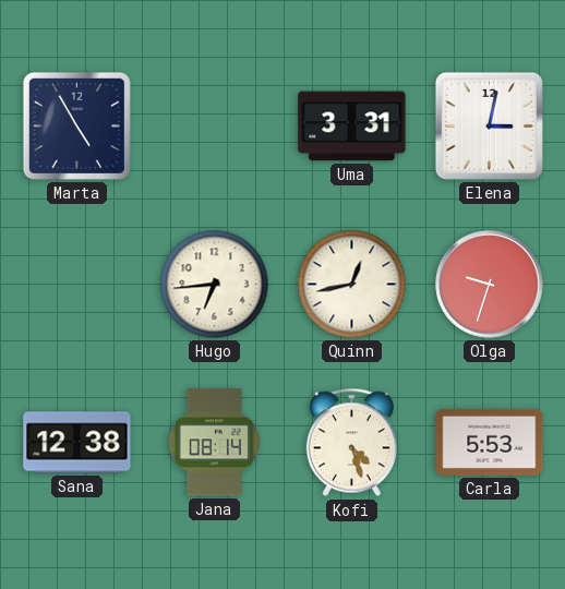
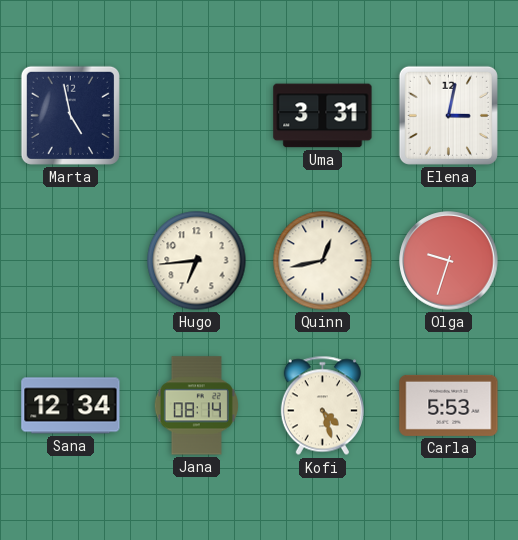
Marta: 4:55 -> 4:58
Sana: 12:38 -> 12:34
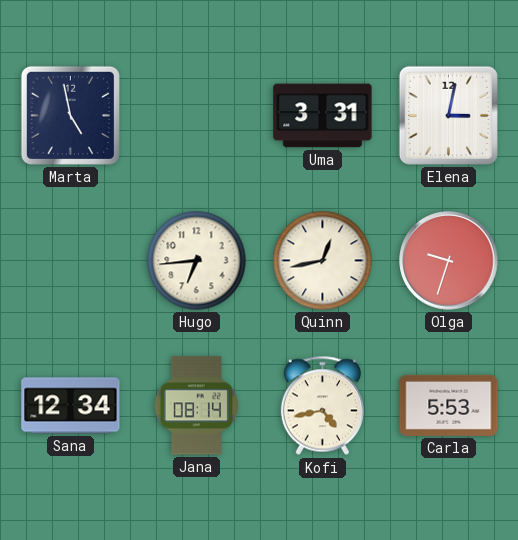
Kofi: 4:27 -> 4:43
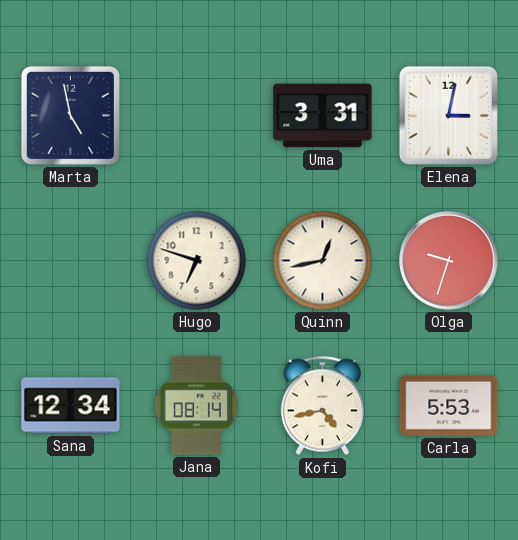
Hugo: 6:44 -> 6:48
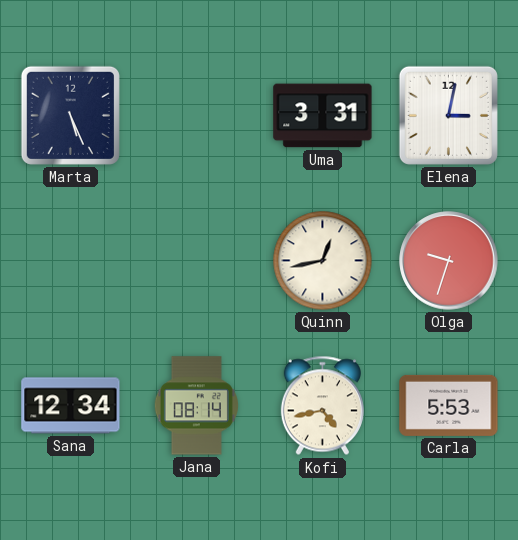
Marta: 4:58 -> 5:26
Hugo: 6:48 -> none
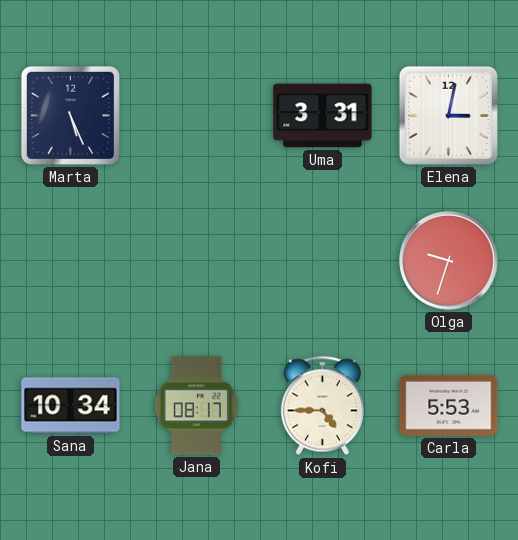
Quinn: 12:43 -> none
Sana: 12:34 -> 10:34
Jana: 08:14 -> 08:17
Kofi: 4:43 -> 4:45
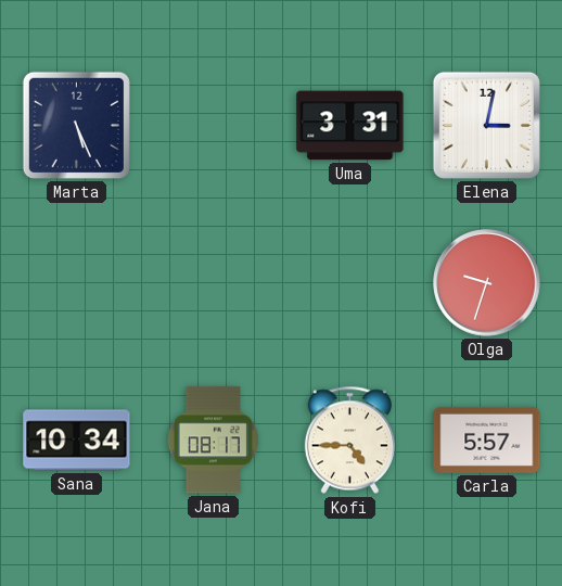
Carla: 5:53 -> 5:57
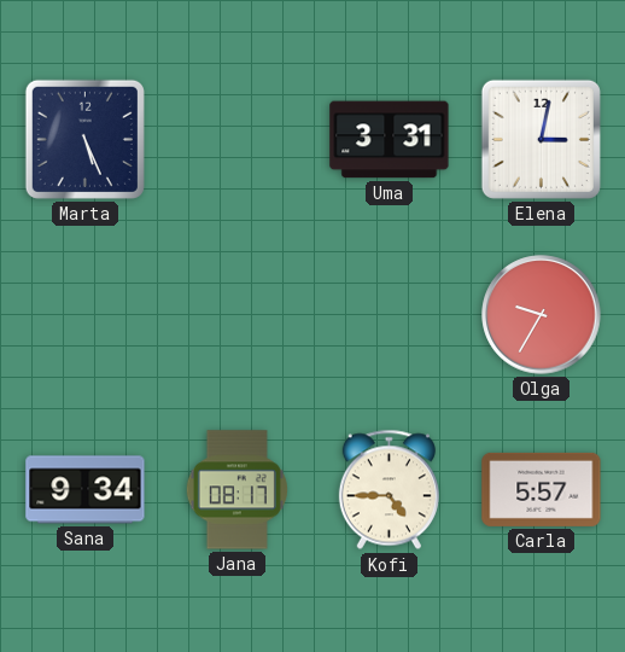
Olga: 9:33 -> 9:35
Sana: 10:34 -> 9:34
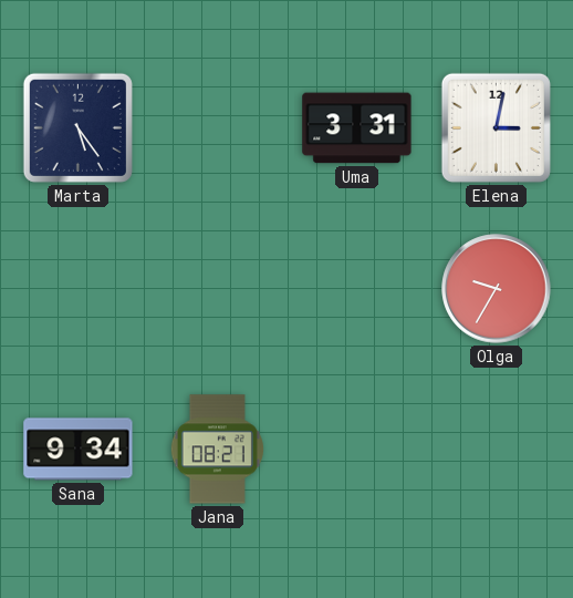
Marta: 5:26 -> 5:24
Jana: 08:17 -> 08:21
Kofi: 4:45 -> none
Carla: 5:57 -> none
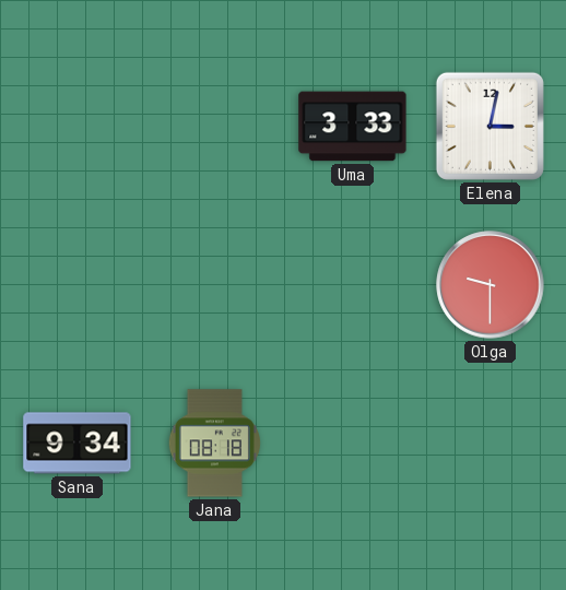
Marta: 5:24 -> none
Uma: 3:31 -> 3:33
Olga: 9:35 -> 9:30
Jana: 08:21 -> 08:18
